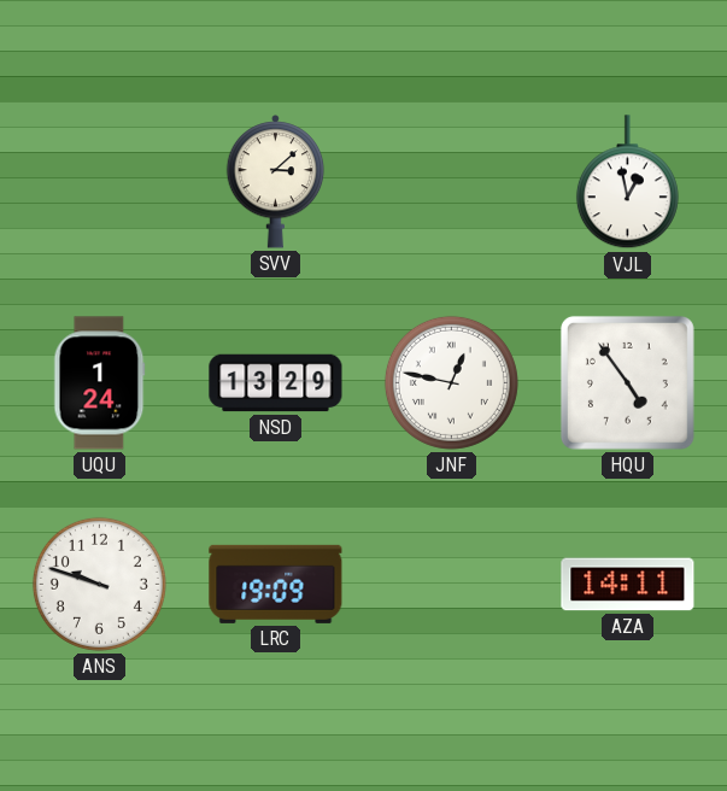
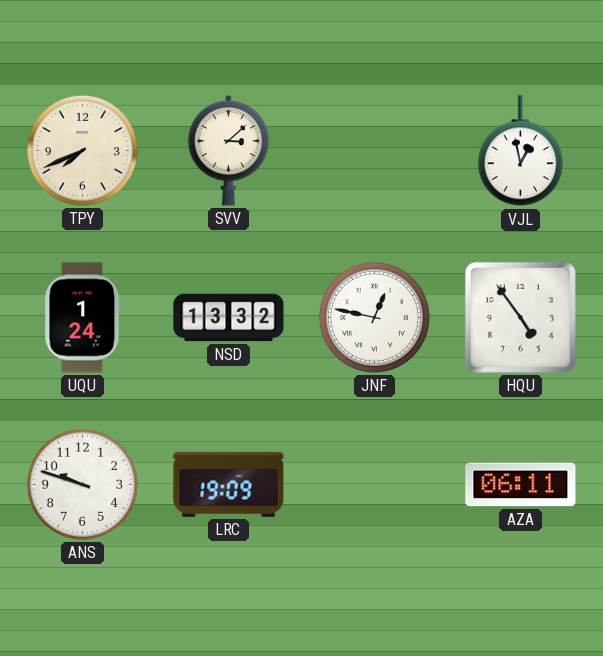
TPY: none -> 7:41
NSD: 13:29 -> 13:32
AZA: 14:11 -> 06:11
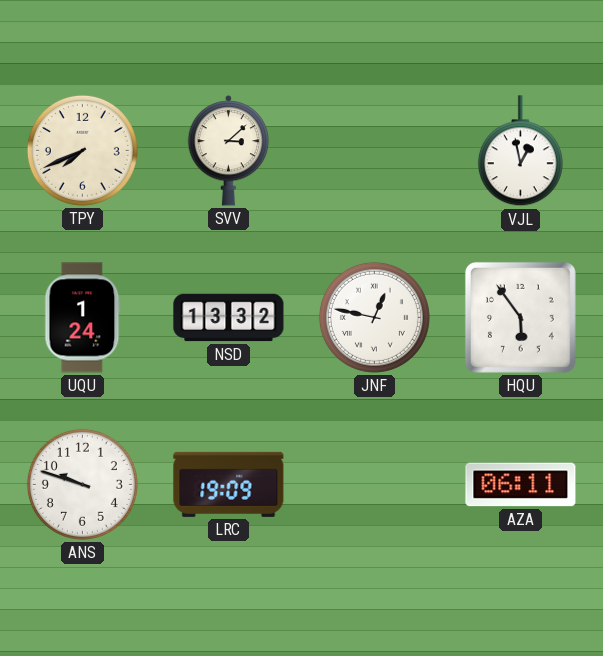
HQU: 4:54 -> 5:54
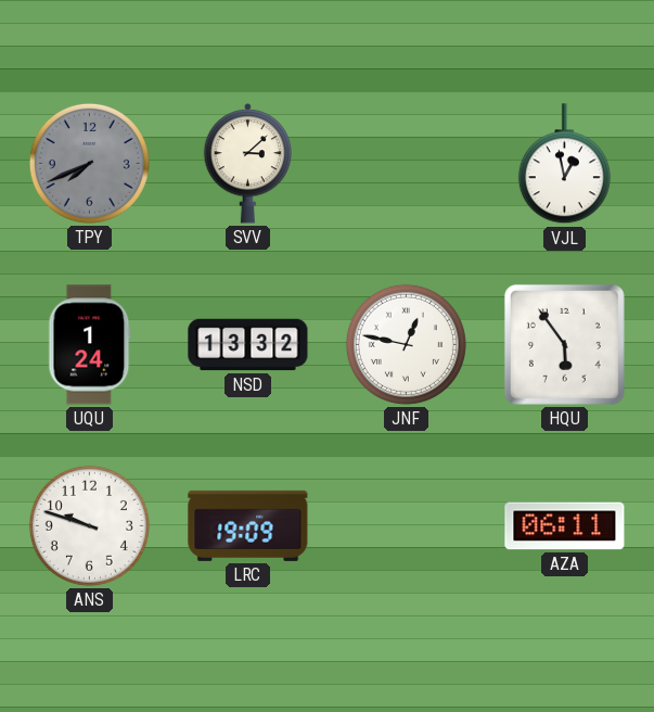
TPY dial: cream -> grey
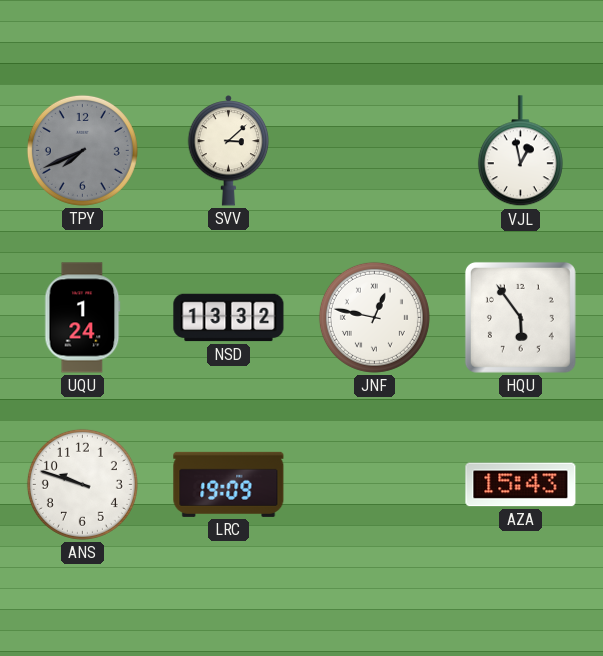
AZA: 06:11 -> 15:43
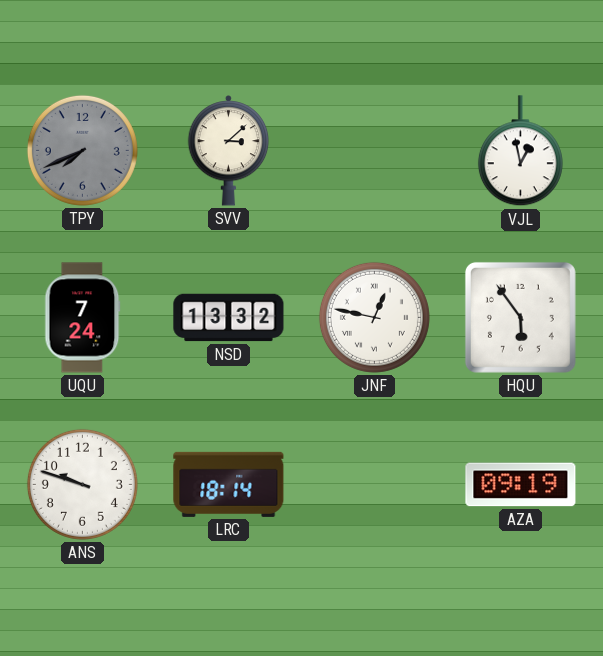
UQU: 1:24 -> 7:24
LRC: 19:09 -> 18:14
AZA: 15:43 -> 09:19
